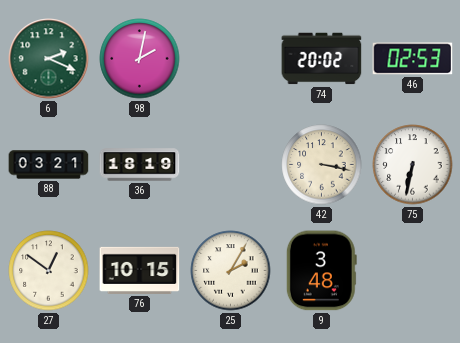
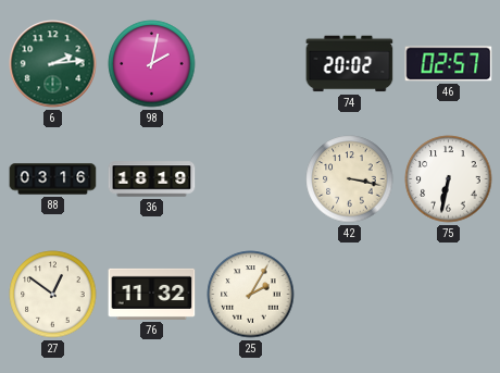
6: 2:19 -> 2:14
46: 02:53 -> 02:57
88: 03:21 -> 03:16
76: 10:15 -> 11:32
9: 3:48 -> none
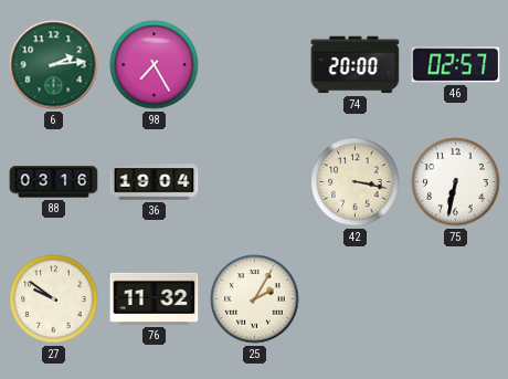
98: 2:02 -> 7:25
74: 20:02 -> 20:00
36: 18:19 -> 19:04
27: 12:51 -> 9:51
